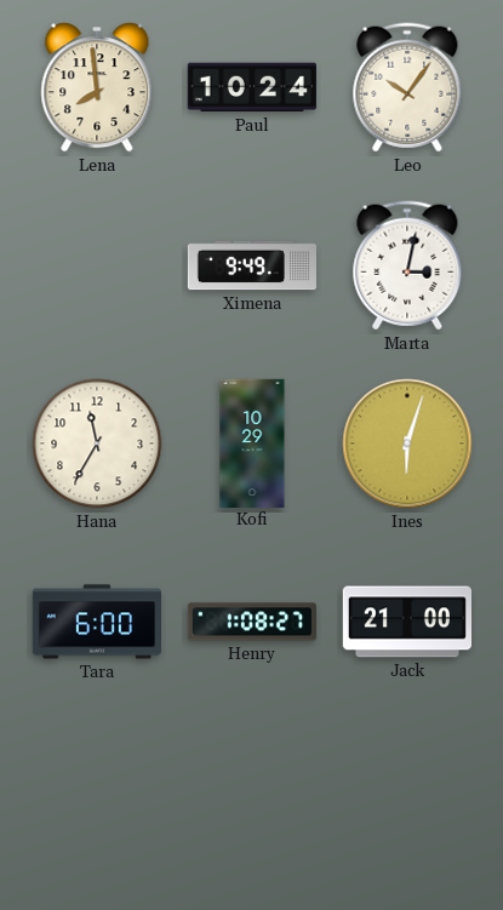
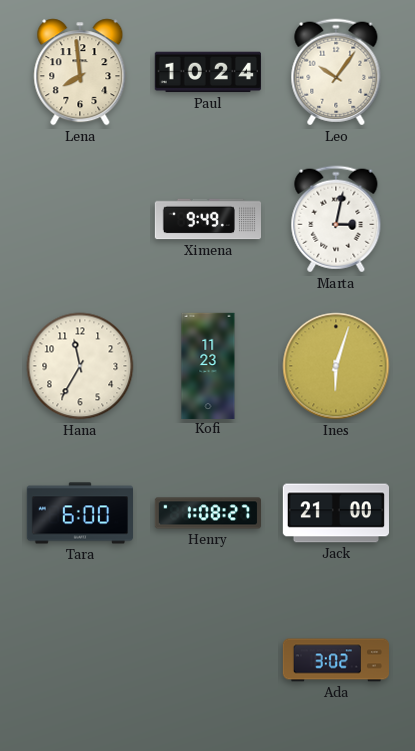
Kofi: 10:29 -> 11:23
Ada: none -> 3:02
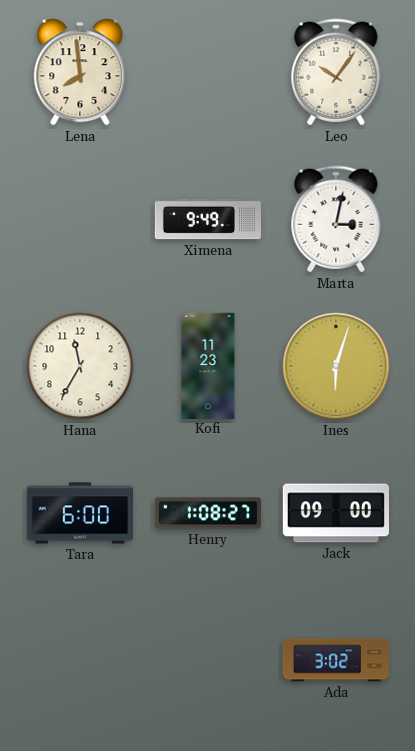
Paul: 10:24 -> none
Jack: 21:00 -> 09:00
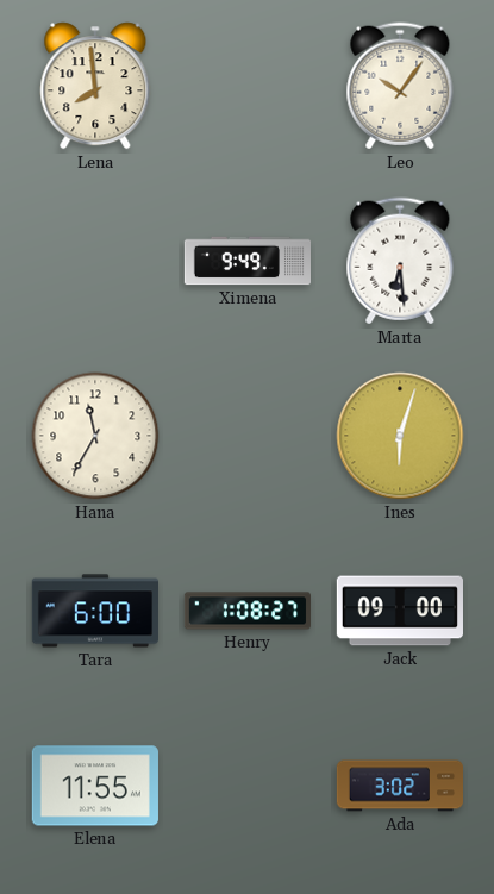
Marta: 3:02 -> 6:29
Kofi: 11:23 -> none
Elena: none -> 11:55
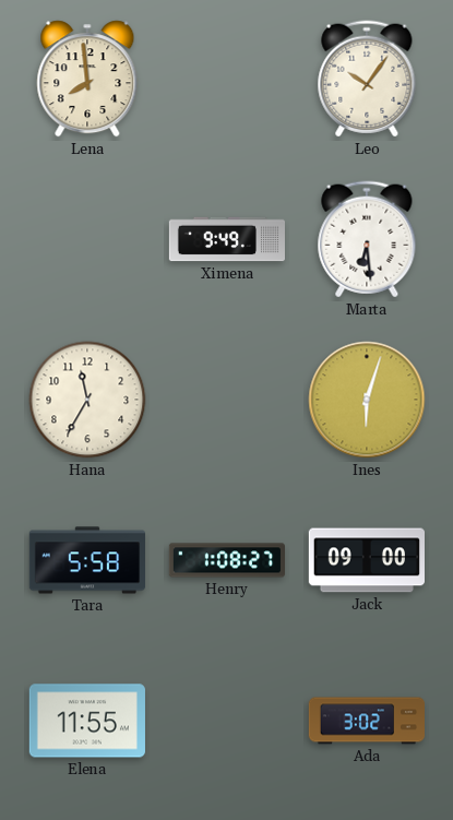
Tara: 6:00 -> 5:58
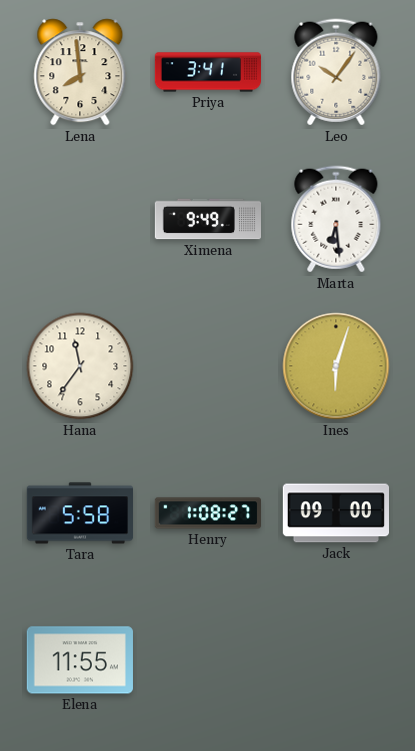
Priya: none -> 3:41
Hana: 11:35 -> 11:36
Ada: 3:02 -> none
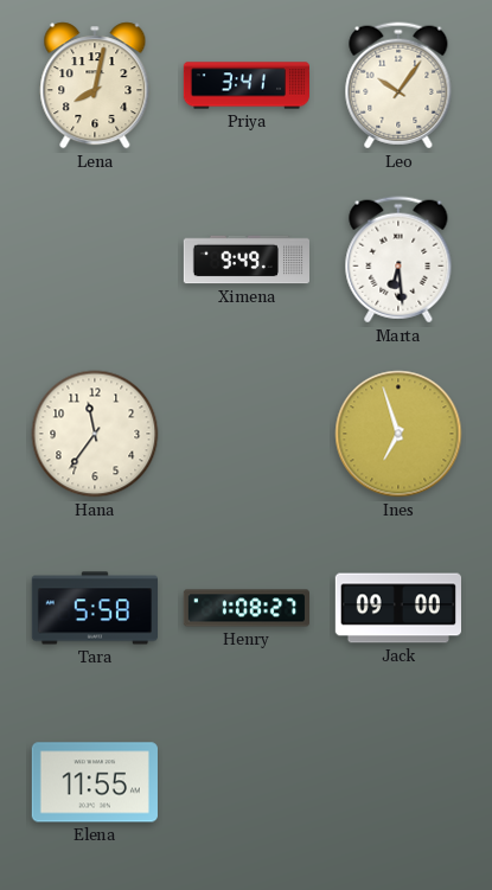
Lena: 7:59 -> 8:02
Ines: 6:03 -> 6:57
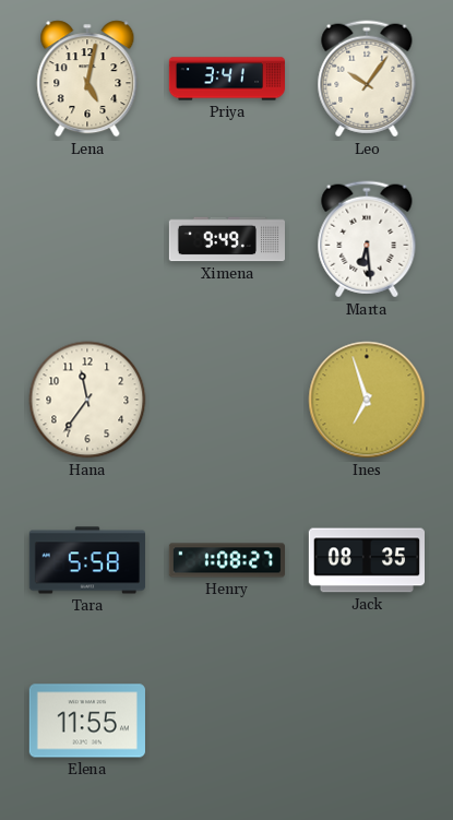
Lena: 8:02 -> 5:02
Jack: 09:00 -> 08:35
